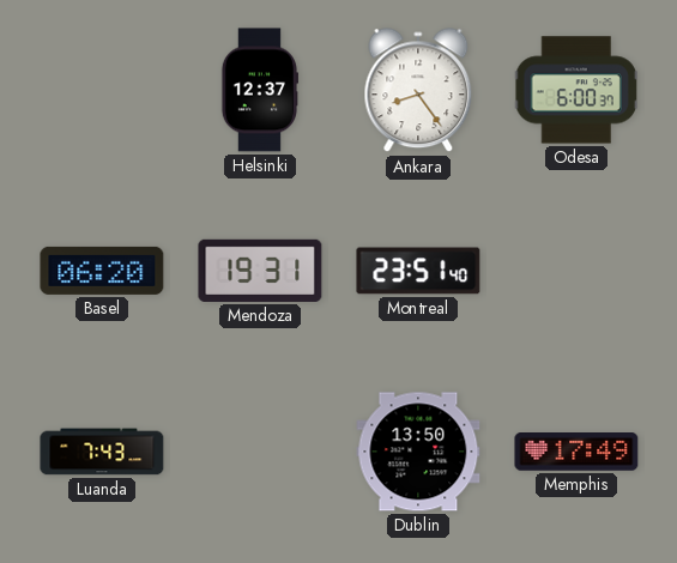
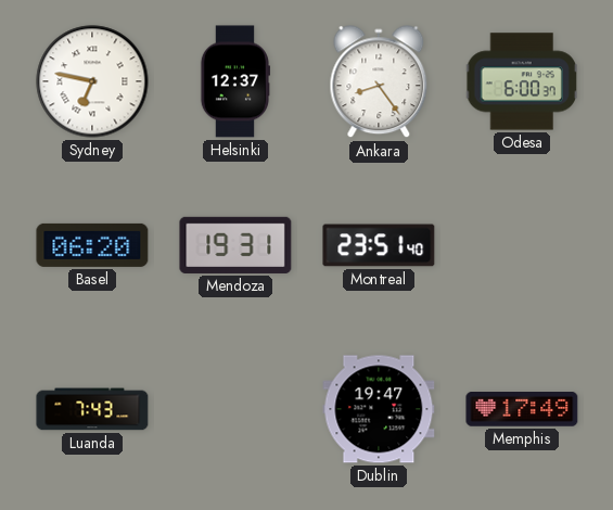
Sydney: none -> 6:47
Dublin: 13:50 -> 19:47
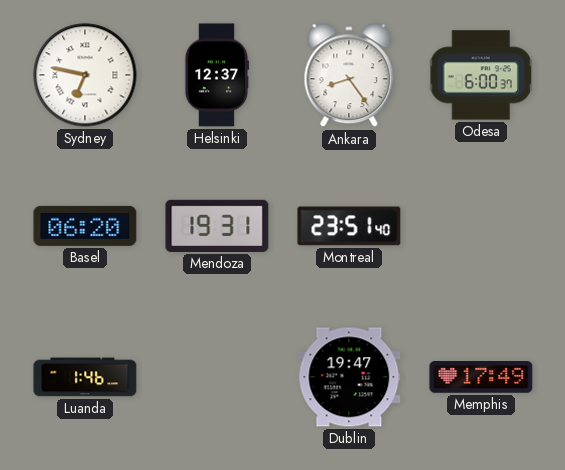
Luanda: 7:43 -> 1:46
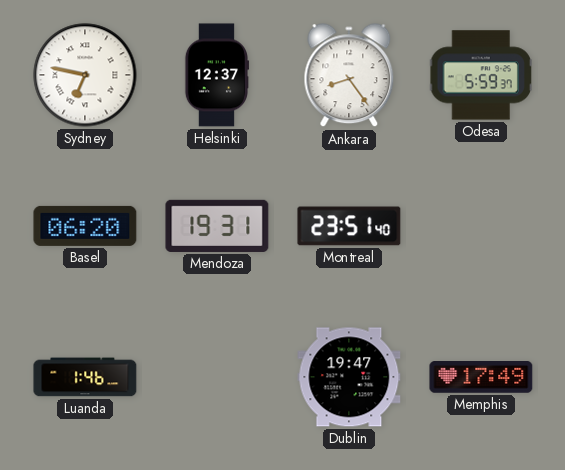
Odesa: 6:00 -> 5:59
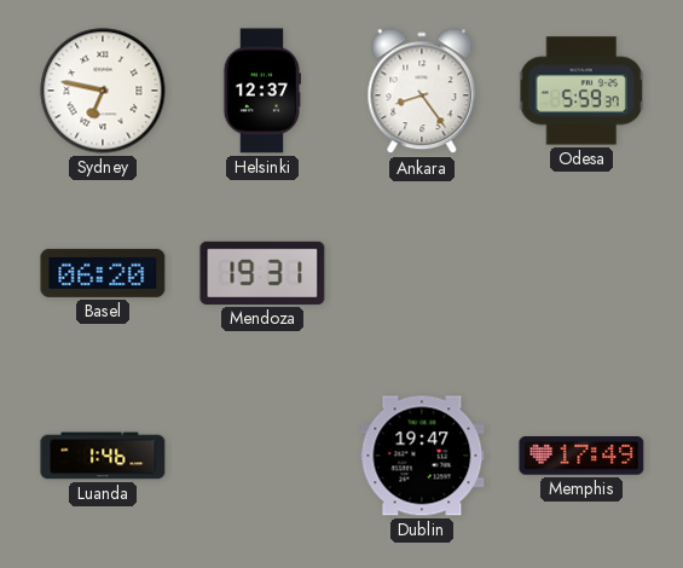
Montreal: 23:51 -> none
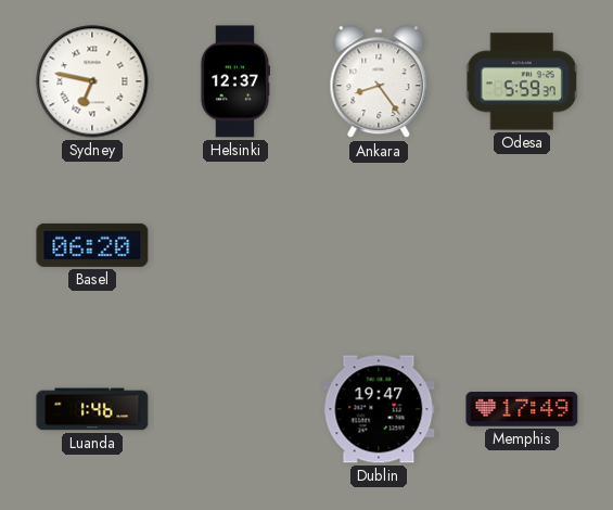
Mendoza: 19:31 -> none
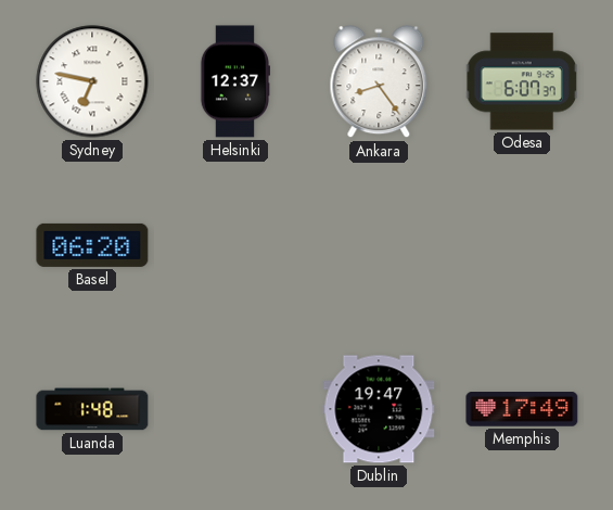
Odesa: 5:59 -> 6:07
Luanda: 1:46 -> 1:48
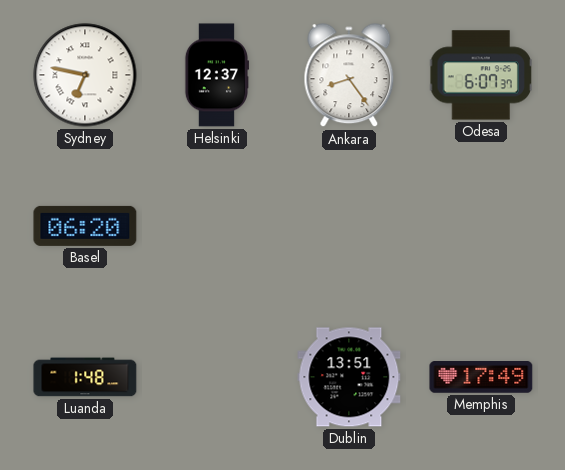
Dublin: 19:47 -> 13:51
